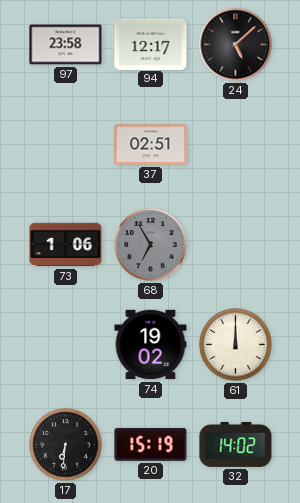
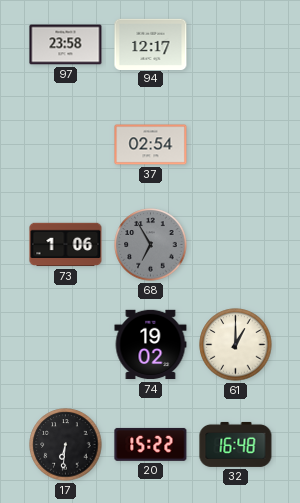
24: 5:08 -> none
37: 02:51 -> 02:54
61: 12:00 -> 1:00
20: 15:19 -> 15:22
32: 14:02 -> 16:48
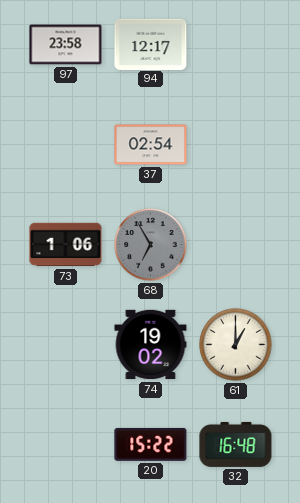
17: 6:31 -> none
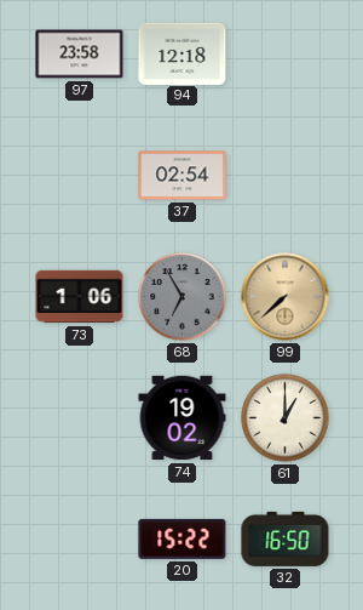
94: 12:17 -> 12:18
99: none -> 7:38
32: 16:48 -> 16:50
